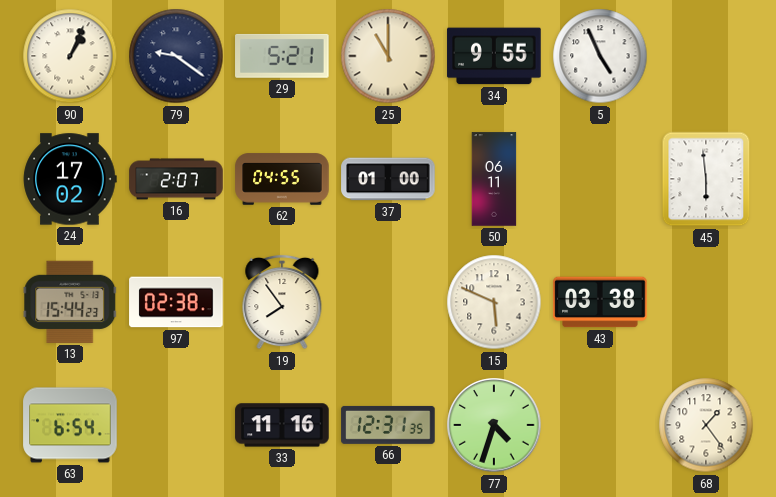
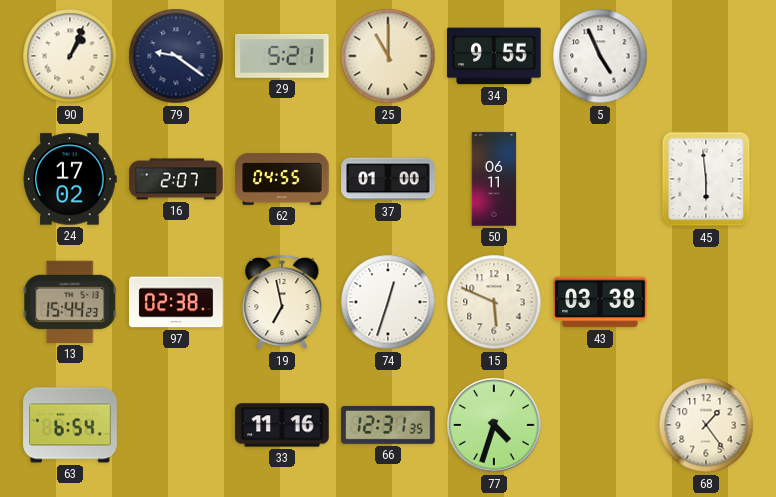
19: 7:54 -> 6:58
74: none -> 12:33
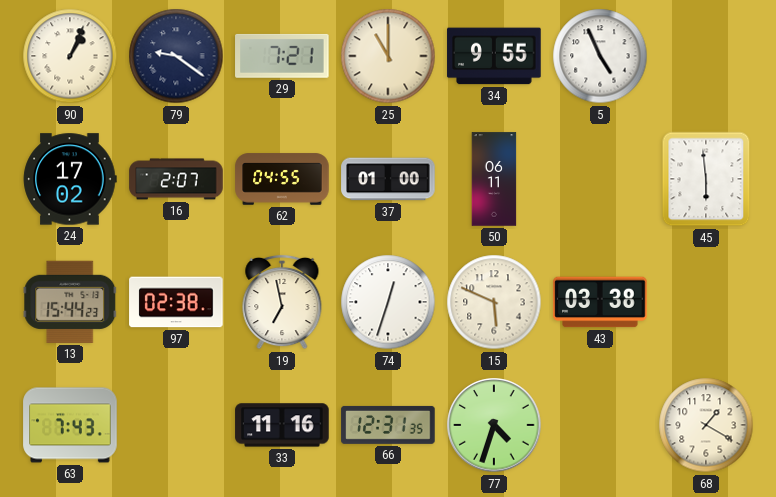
29: 5:21 -> 7:21
63: 6:54 -> 7:43
68: 1:24 -> 1:20
